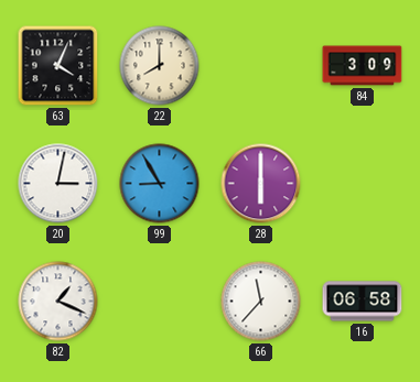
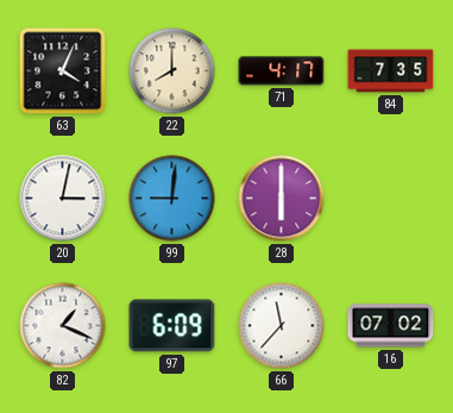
71: none -> 4:17
84: 3:09 -> 7:35
99: 8:55 -> 9:01
97: none -> 6:09
16: 06:58 -> 07:02
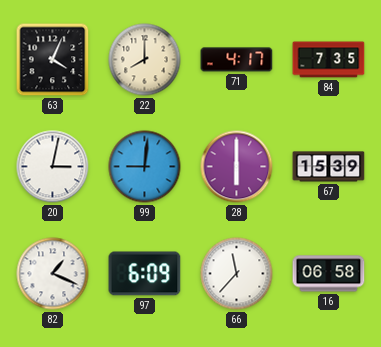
67: none -> 15:39
16: 07:02 -> 06:58
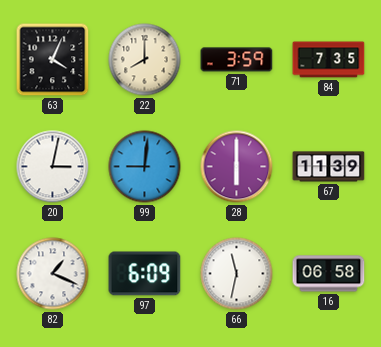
71: 4:17 -> 3:59
67: 15:39 -> 11:39
66: 11:37 -> 11:32
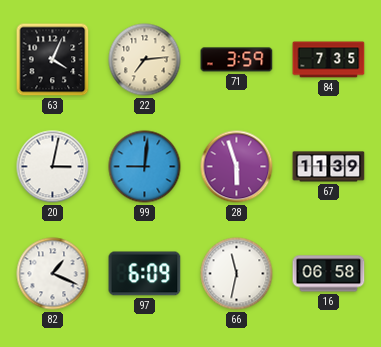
22: 8:00 -> 7:14
28: 6:00 -> 5:57
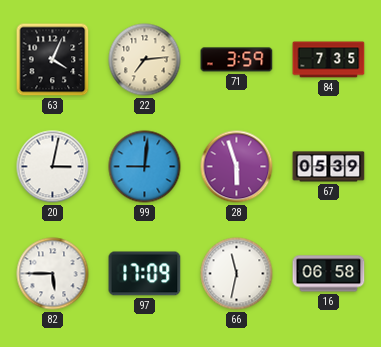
67: 11:39 -> 05:39
82: 1:19 -> 5:45
97: 6:09 -> 17:09
